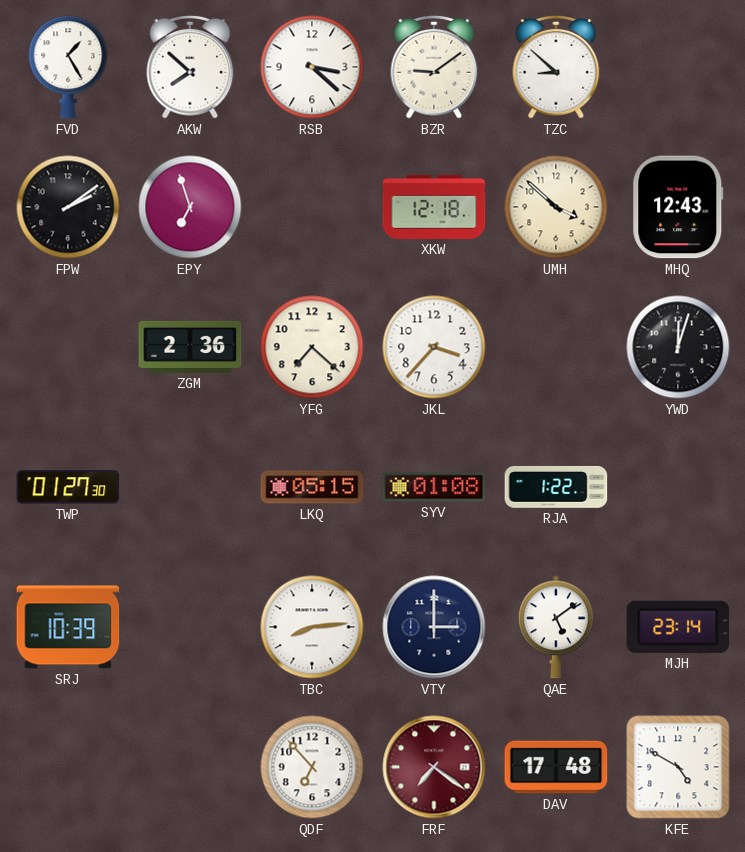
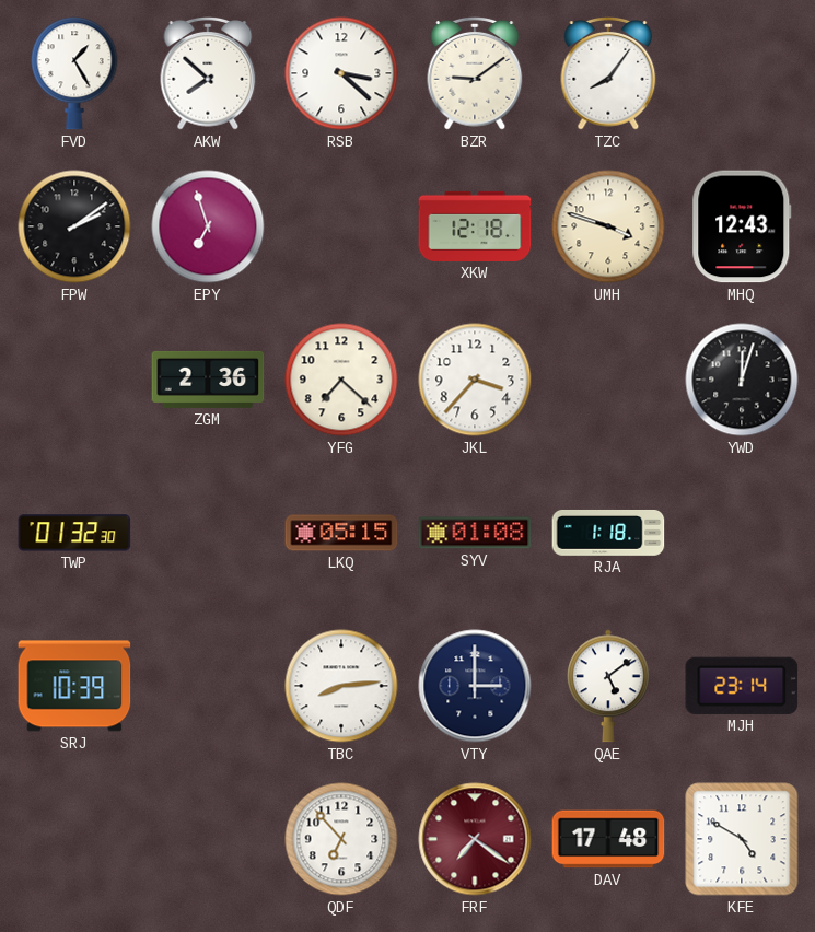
TZC: 8:52 -> 8:06
UMH: 3:52 -> 3:48
TWP: 01:27 -> 01:32
RJA: 1:22 -> 1:18
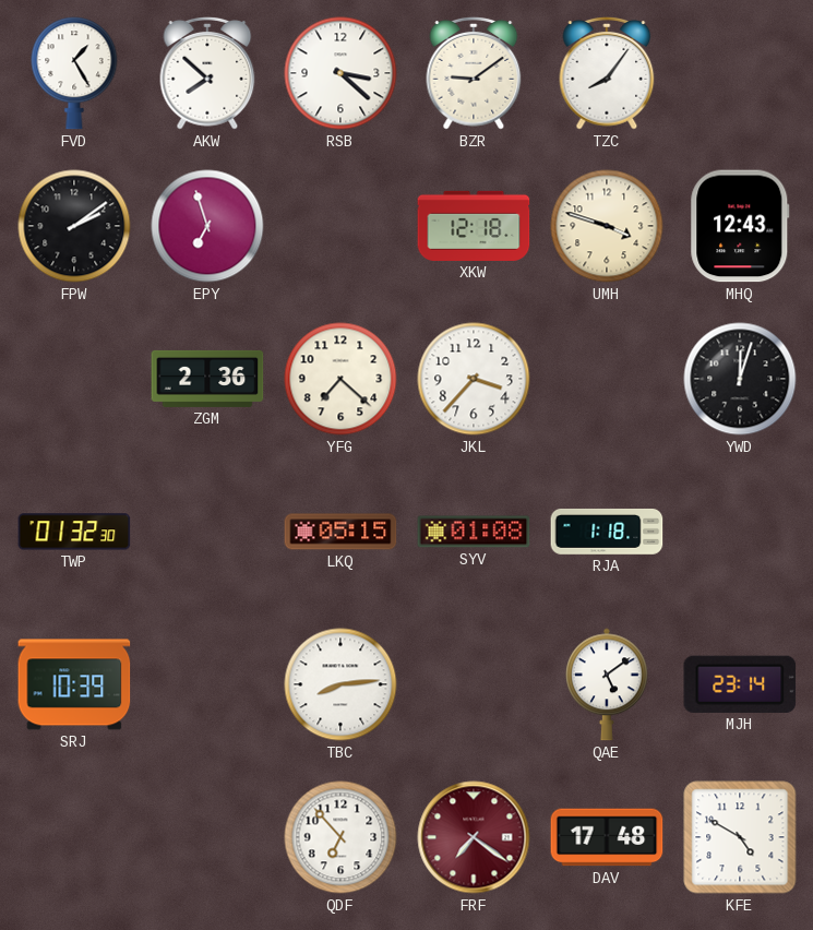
VTY: 3:00 -> none
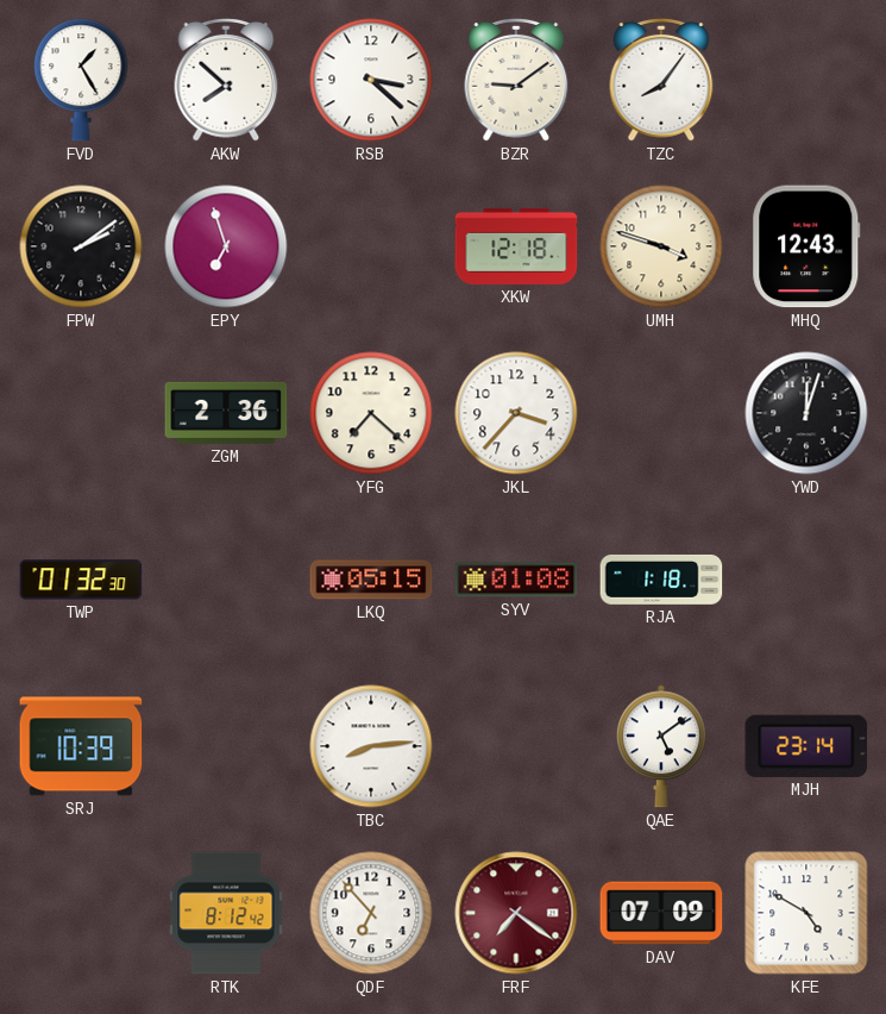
RTK: none -> 8:12
DAV: 17:48 -> 07:09
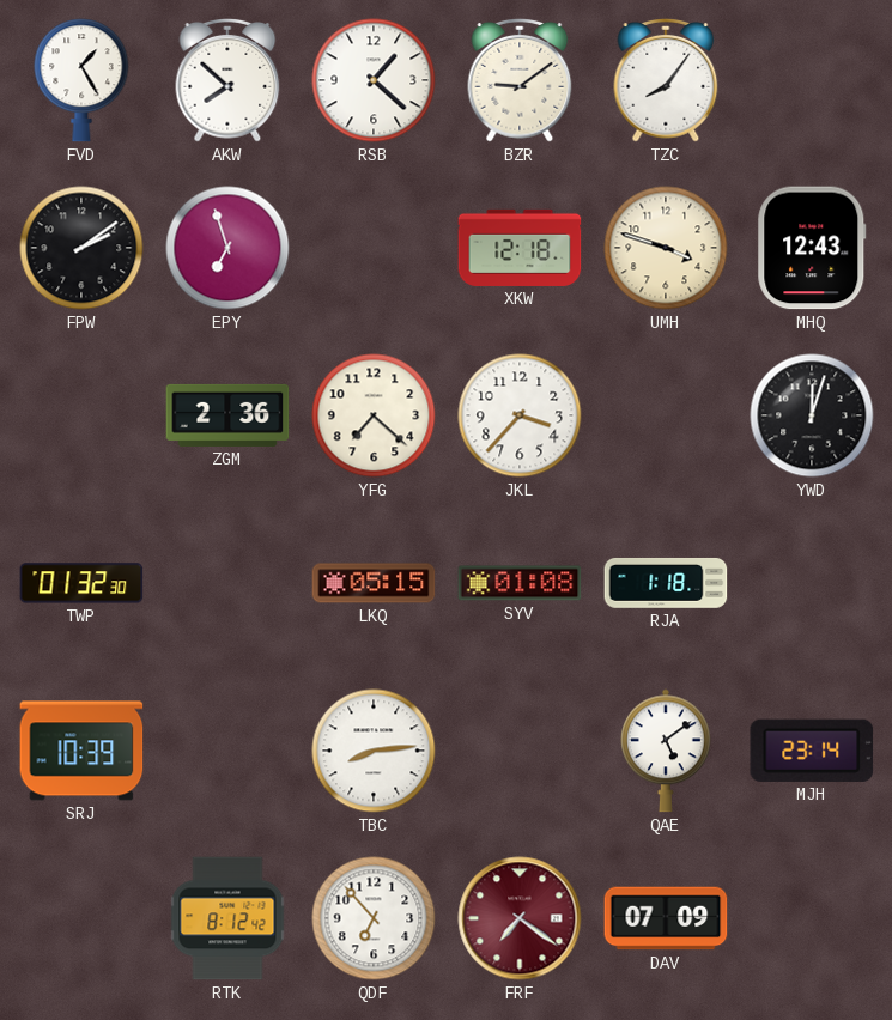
RSB: 3:22 -> 1:22
KFE: 4:50 -> none
